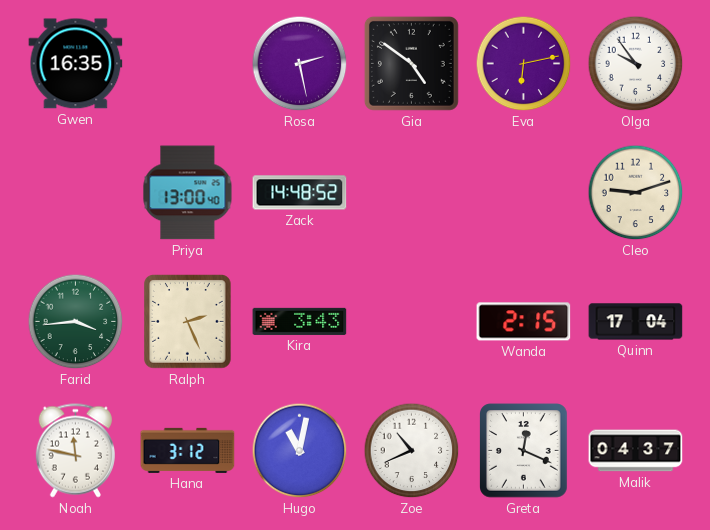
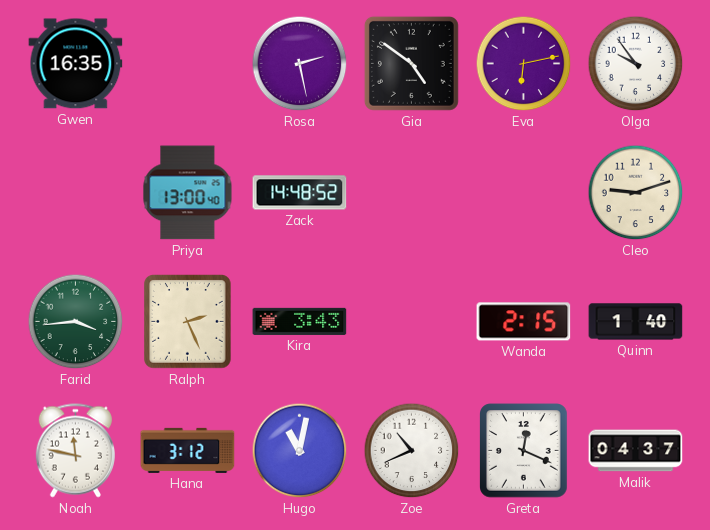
Quinn: 17:04 -> 1:40
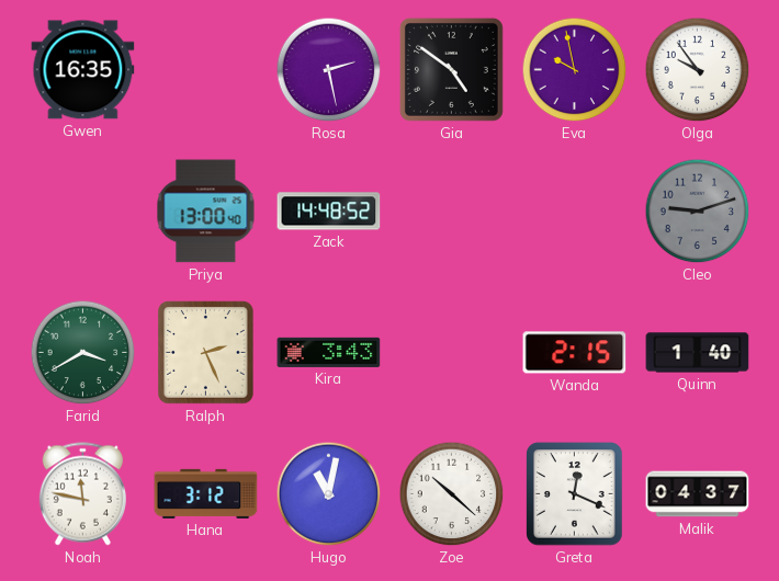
Eva: 6:13 -> 9:58
Cleo dial: cream -> grey
Farid: 3:44 -> 3:40
Zoe: 10:41 -> 10:22
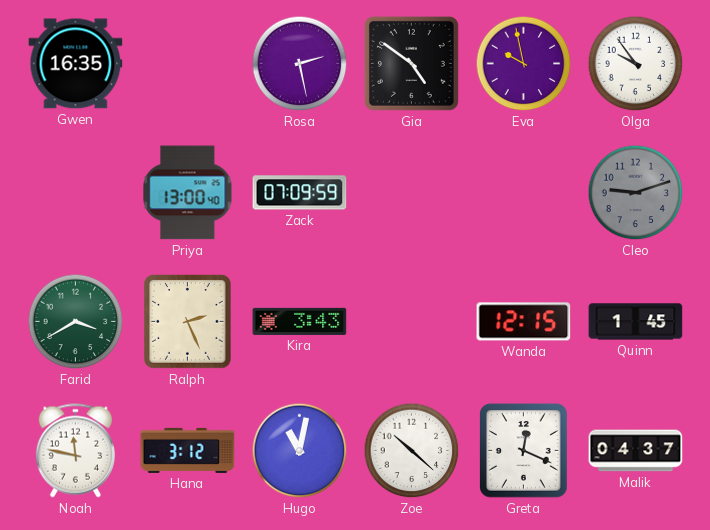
Zack: 14:48 -> 07:09
Wanda: 2:15 -> 12:15
Quinn: 1:40 -> 1:45
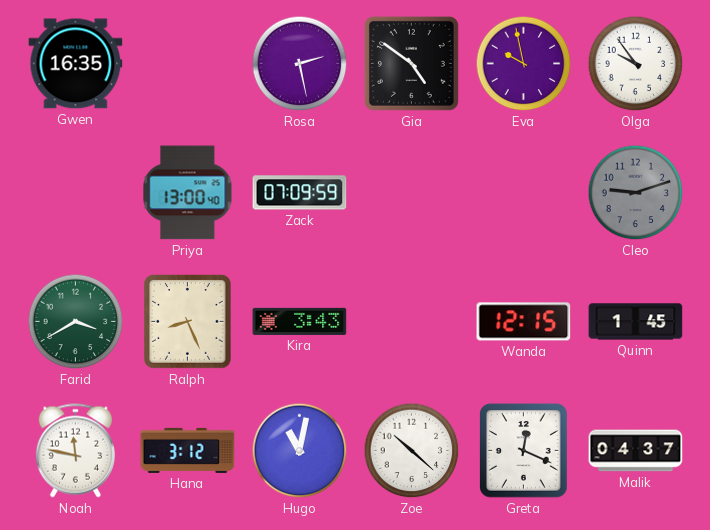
Ralph: 2:26 -> 8:26
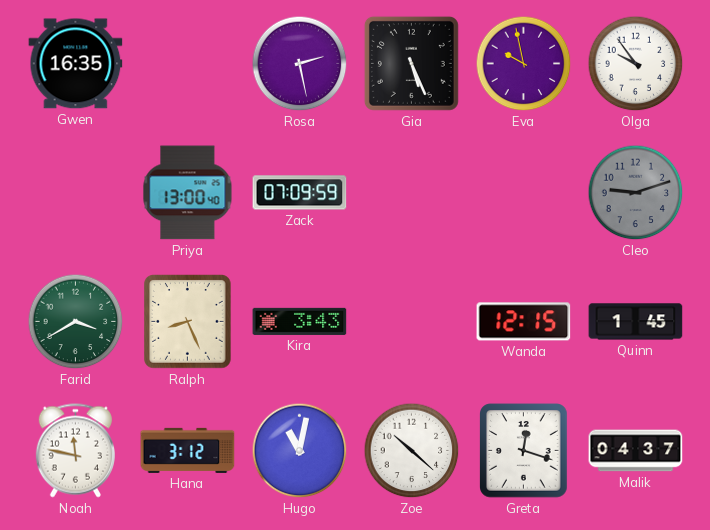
Gia: 4:51 -> 5:26
Greta: 12:19 -> 12:18
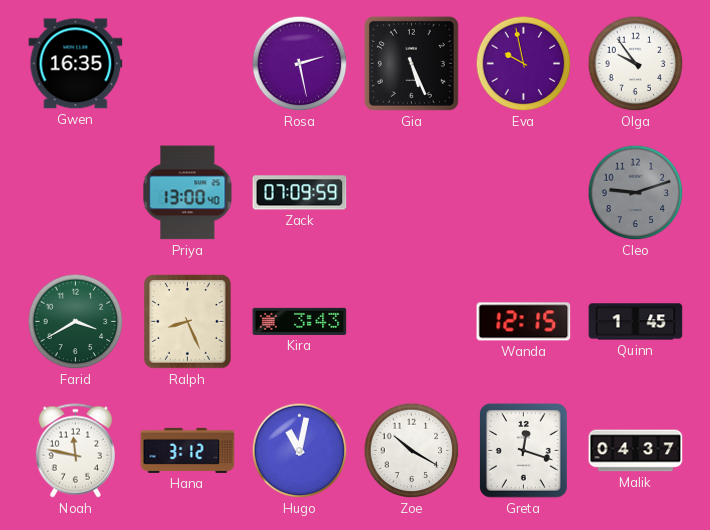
Zoe: 10:22 -> 10:20
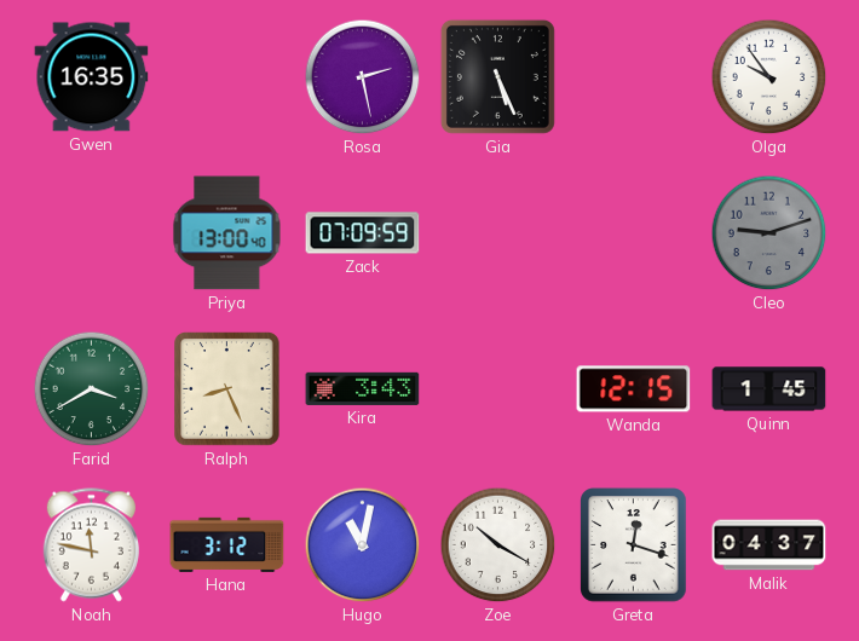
Eva: 9:58 -> none
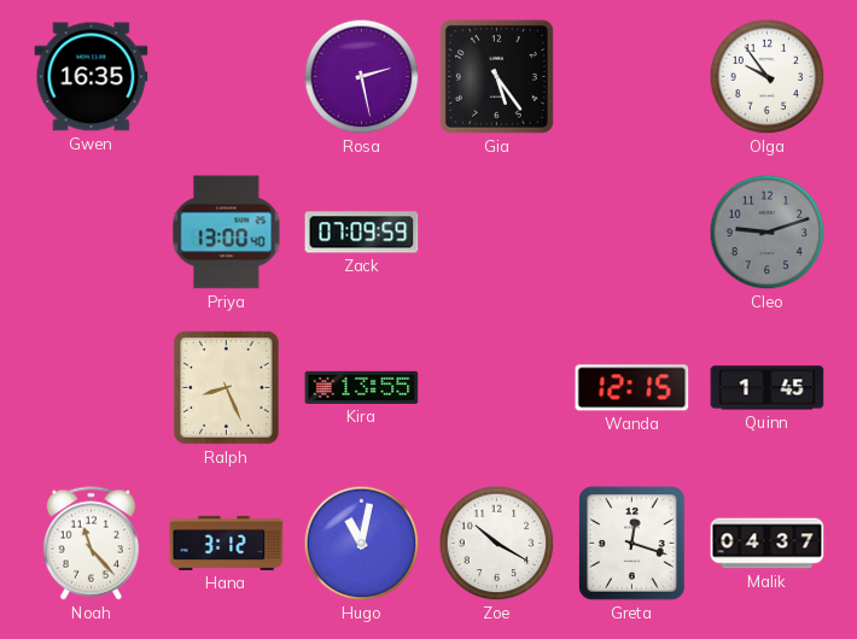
Gia: 5:26 -> 5:24
Farid: 3:40 -> none
Kira: 3:43 -> 13:55
Noah: 11:47 -> 11:23
